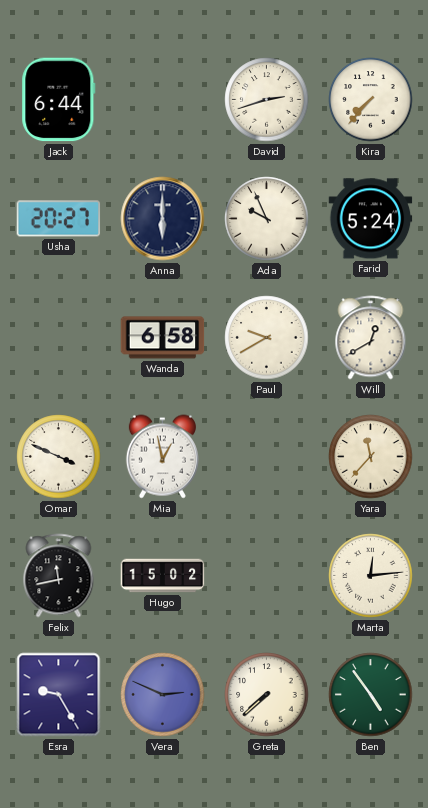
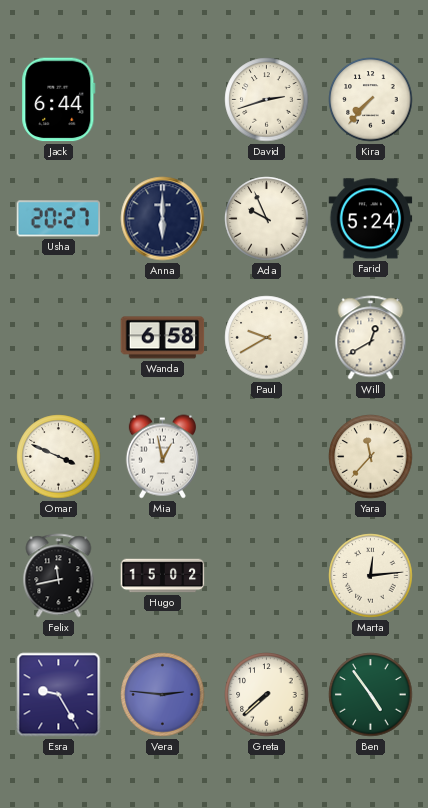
Vera: 2:49 -> 2:46
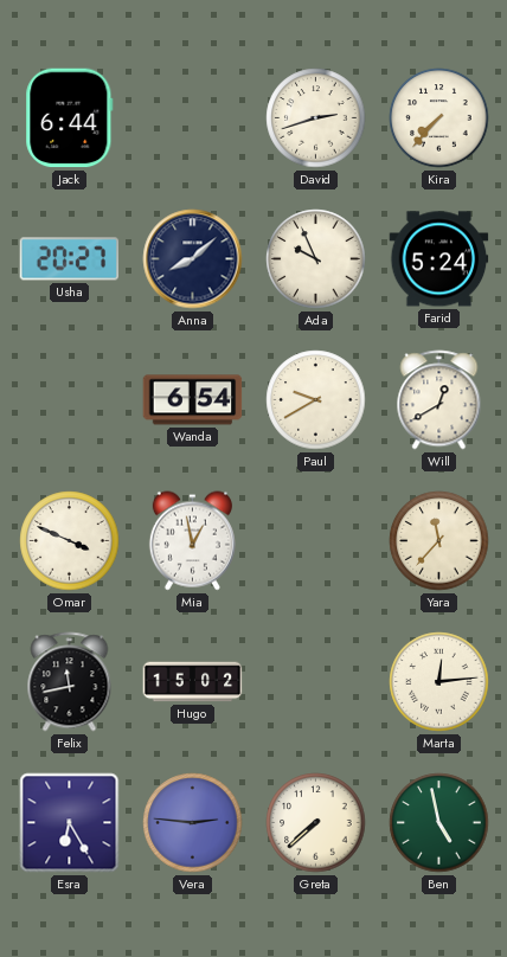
Anna: 6:00 -> 8:08
Wanda: 6:58 -> 6:54
Esra: 9:25 -> 6:25
Ben: 4:54 -> 4:58
